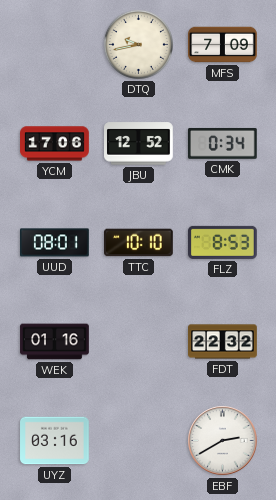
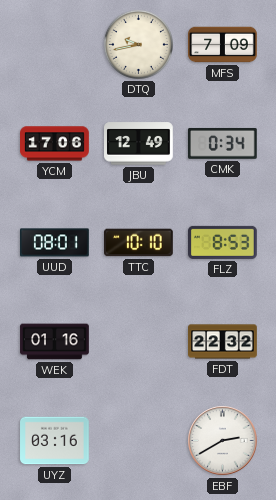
JBU: 12:52 -> 12:49
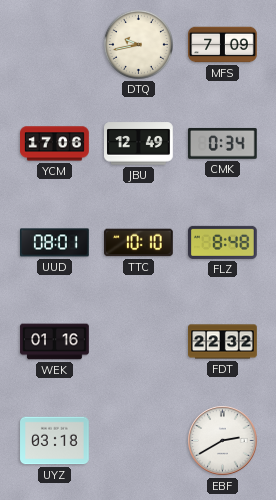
FLZ: 8:53 -> 8:48
UYZ: 03:16 -> 03:18
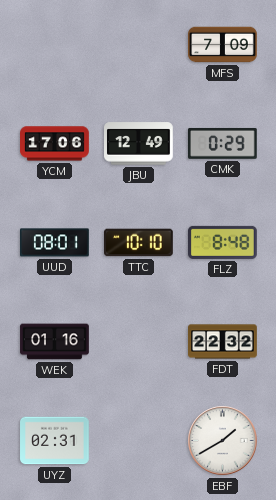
DTQ: 9:43 -> none
CMK: 0:34 -> 0:29
UYZ: 03:18 -> 02:31
EBF: 2:40 -> 1:40
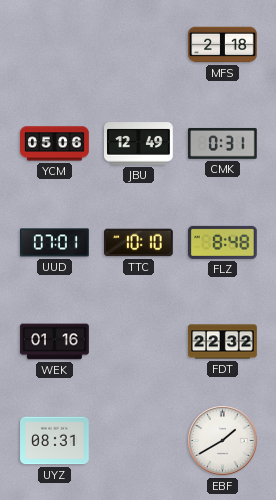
MFS: 7:09 -> 2:18
YCM: 17:06 -> 05:06
CMK: 0:29 -> 0:31
UUD: 08:01 -> 07:01
UYZ: 02:31 -> 08:31
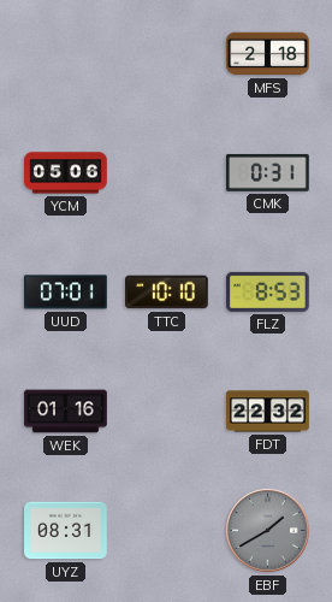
JBU: 12:49 -> none
FLZ: 8:48 -> 8:53
EBF dial: white -> grey
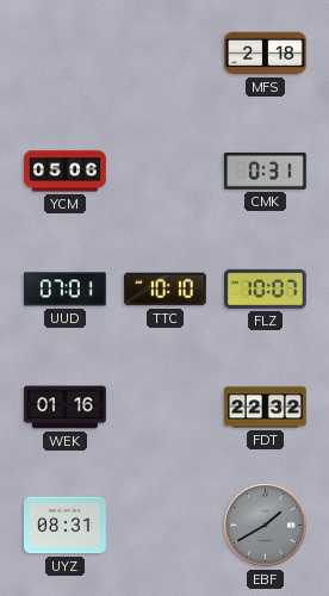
FLZ: 8:53 -> 10:07
